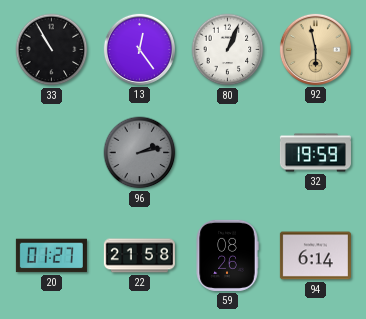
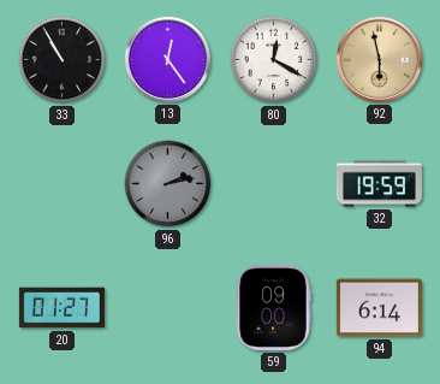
80: 1:04 -> 12:20
22: 21:58 -> none
59: 08:26 -> 09:00
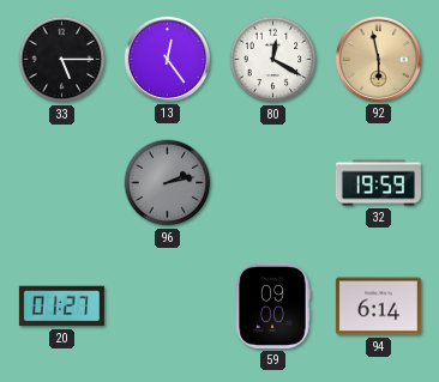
33: 10:55 -> 5:15
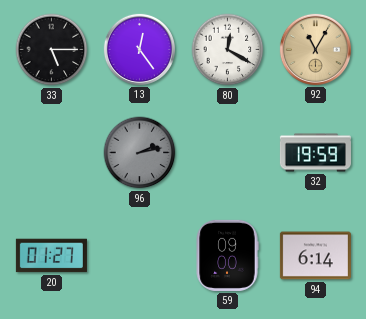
92: 5:58 -> 11:05
